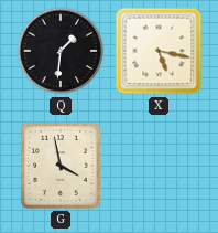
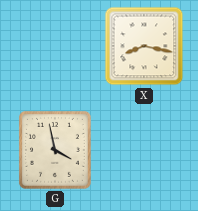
Q: 1:31 -> none
X: 5:17 -> 8:17
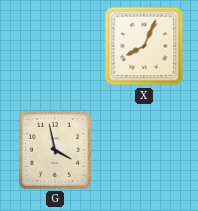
X: 8:17 -> 8:04
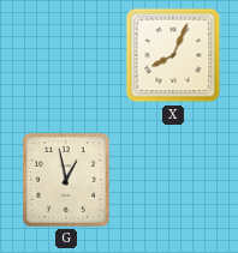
G: 3:58 -> 12:58
